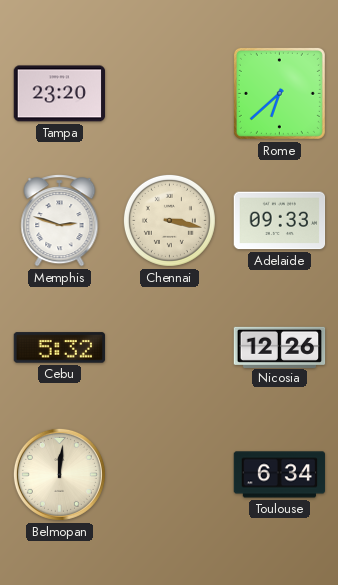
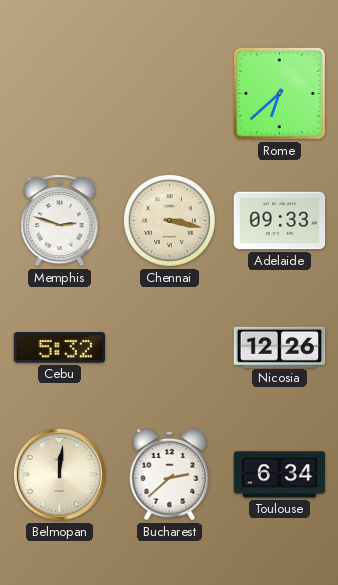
Tampa: 23:20 -> none
Bucharest: none -> 2:38
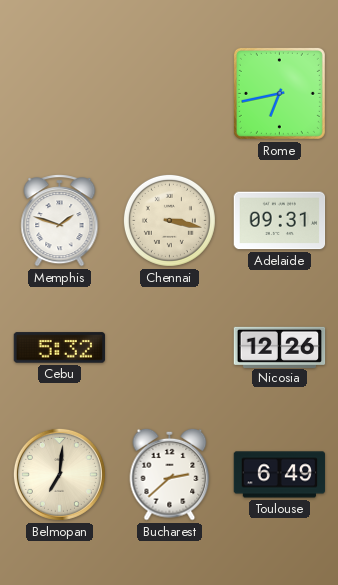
Rome: 6:38 -> 6:43
Memphis: 2:48 -> 1:48
Adelaide: 09:33 -> 09:31
Belmopan: 12:01 -> 7:01
Toulouse: 6:34 -> 6:49
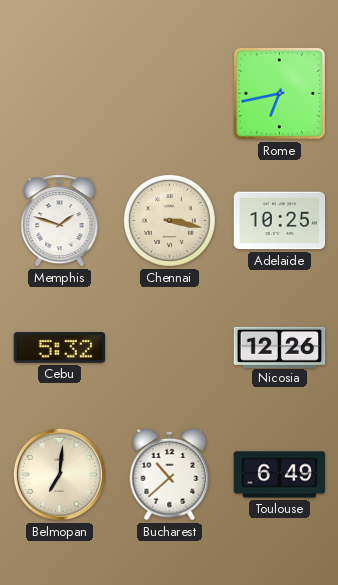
Adelaide: 09:31 -> 10:25
Bucharest: 2:38 -> 10:38
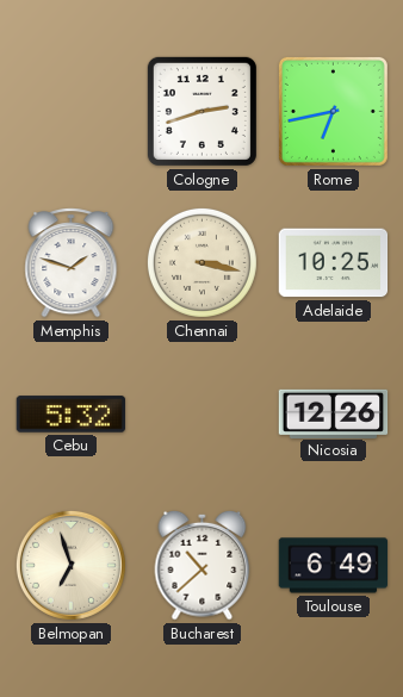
Cologne: none -> 2:42
Belmopan: 7:01 -> 6:57
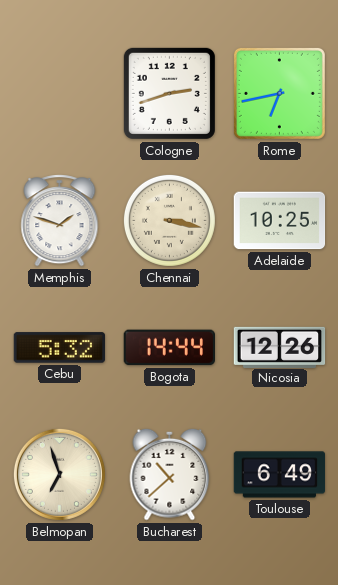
Bogota: none -> 14:44
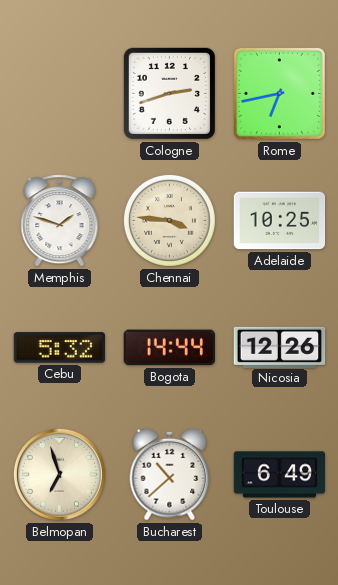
Chennai: 3:17 -> 3:46
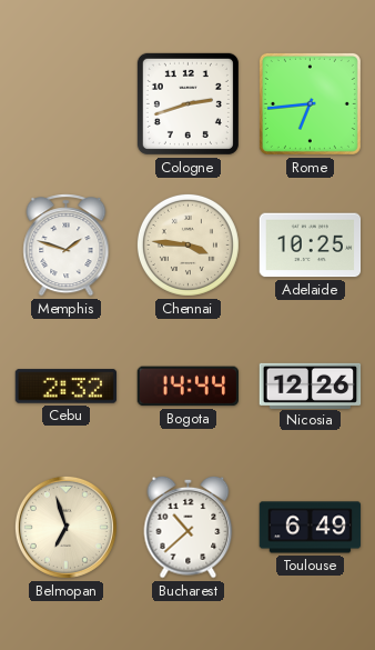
Rome: 6:43 -> 6:44
Cebu: 5:32 -> 2:32
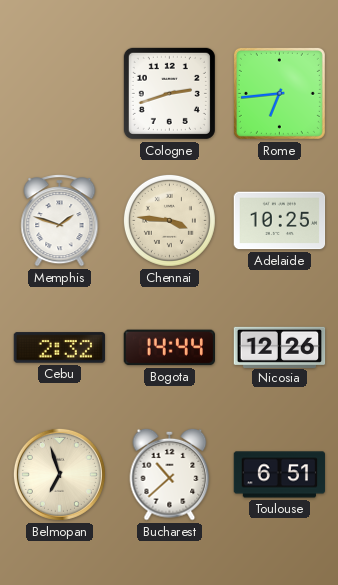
Toulouse: 6:49 -> 6:51
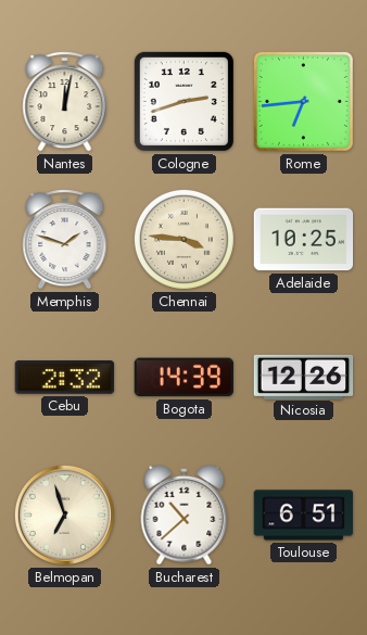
Nantes: none -> 12:02
Bogota: 14:44 -> 14:39
